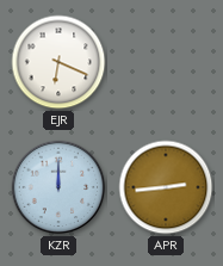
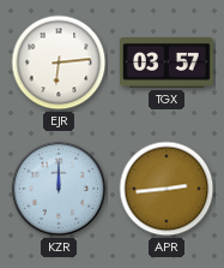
EJR: 6:19 -> 6:14
TGX: none -> 03:57
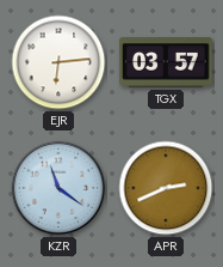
KZR: 12:00 -> 11:21
APR: 2:44 -> 2:41
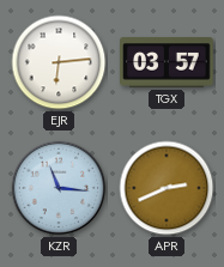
KZR: 11:21 -> 11:16
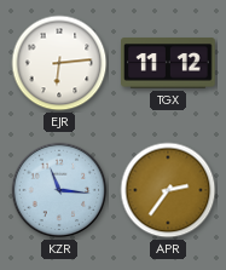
TGX: 03:57 -> 11:12
APR: 2:41 -> 2:36
